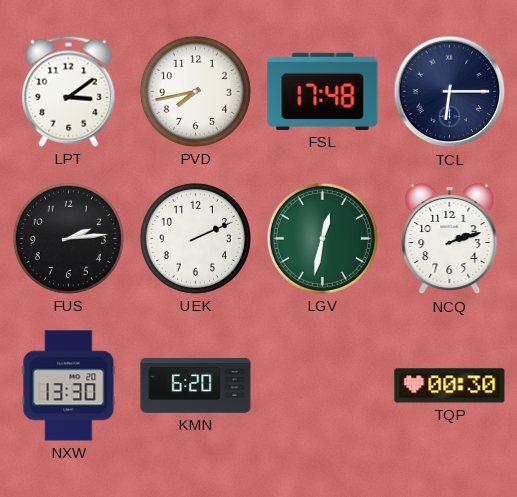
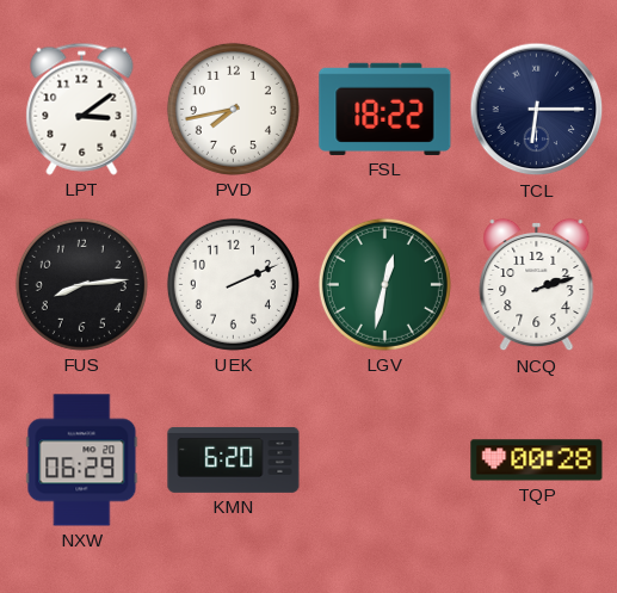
FSL: 17:48 -> 18:22
FUS: 2:14 -> 8:14
NXW: 13:30 -> 06:29
TQP: 00:30 -> 00:28
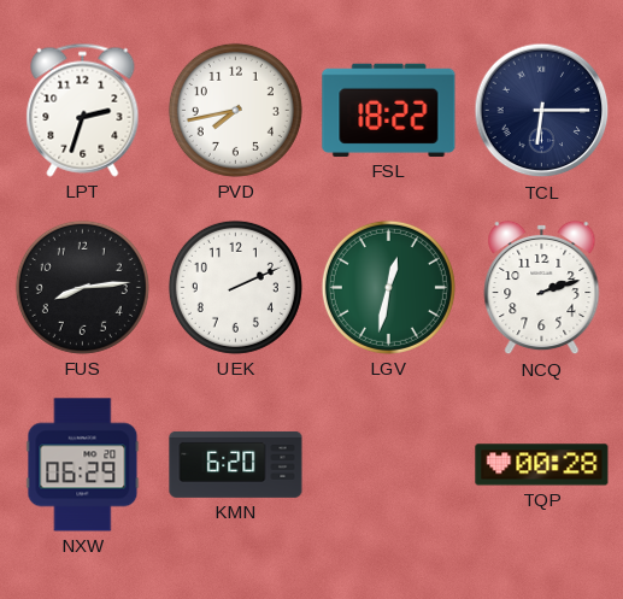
LPT: 3:09 -> 2:33
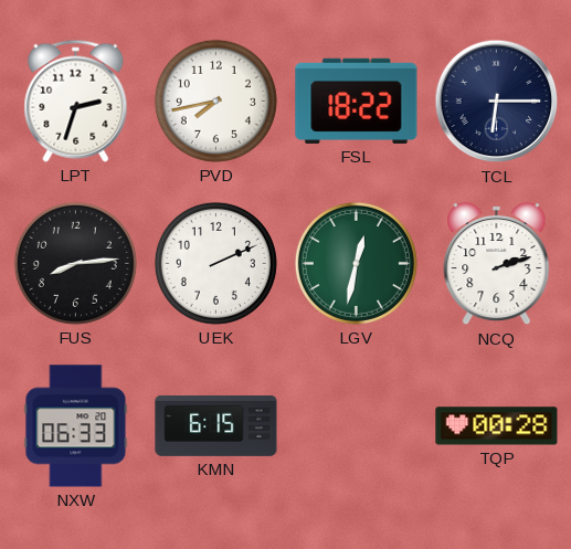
NXW: 06:29 -> 06:33
KMN: 6:20 -> 6:15
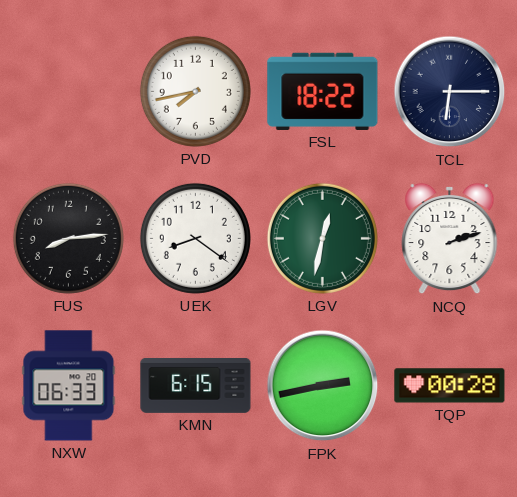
LPT: 2:33 -> none
UEK: 2:11 -> 8:21
FPK: none -> 2:43
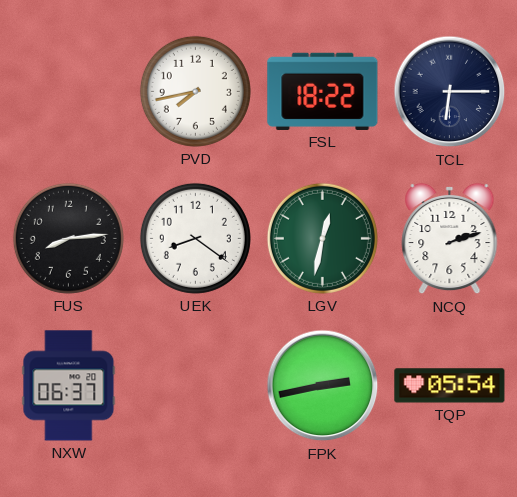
NXW: 06:33 -> 06:37
KMN: 6:15 -> none
TQP: 00:28 -> 05:54
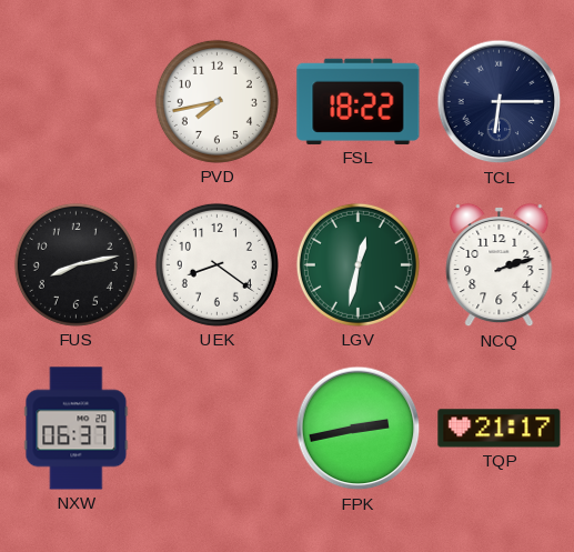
FUS: 8:14 -> 8:13
TQP: 05:54 -> 21:17
